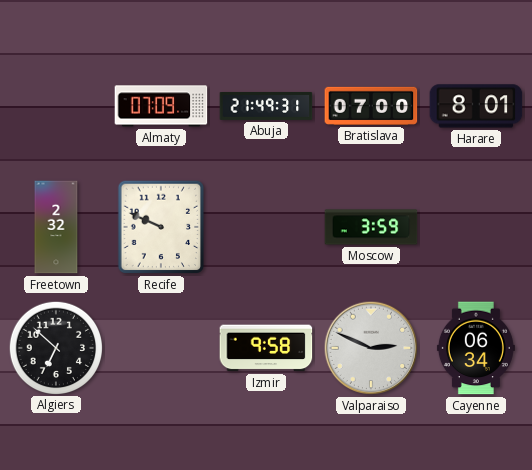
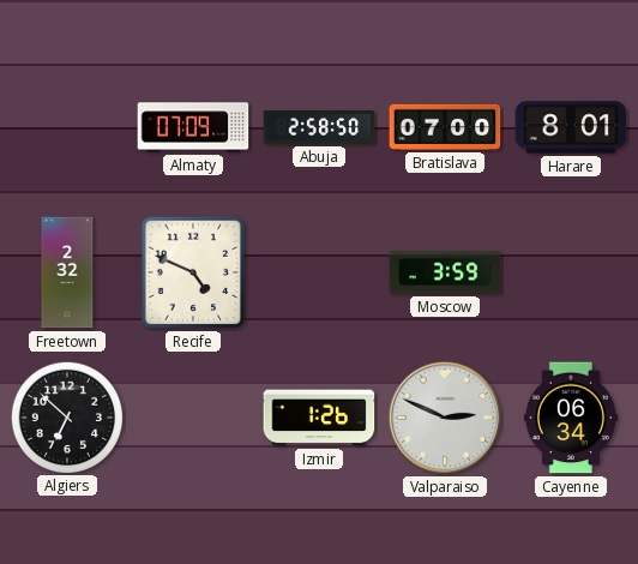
Abuja: 21:49 -> 2:58
Recife: 9:49 -> 4:49
Izmir: 9:58 -> 1:26
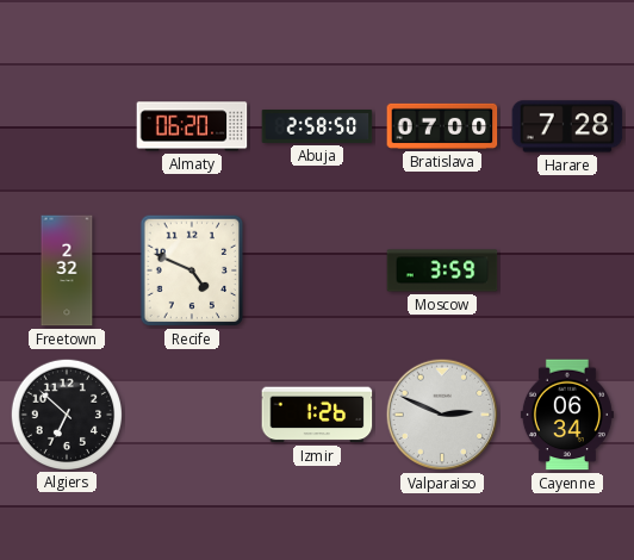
Almaty: 07:09 -> 06:20
Harare: 8:01 -> 7:28
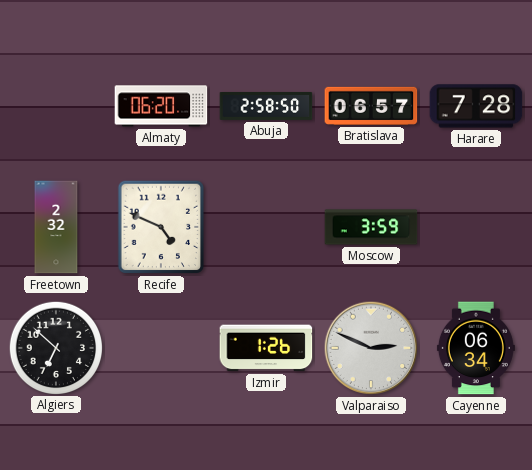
Bratislava: 07:00 -> 06:57
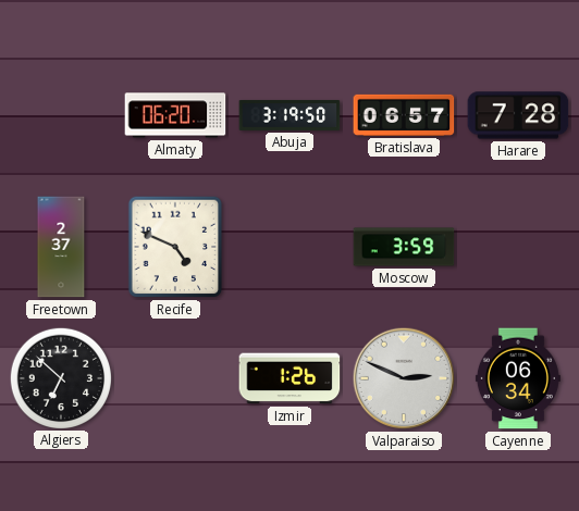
Abuja: 2:58 -> 3:19
Freetown: 2:32 -> 2:37
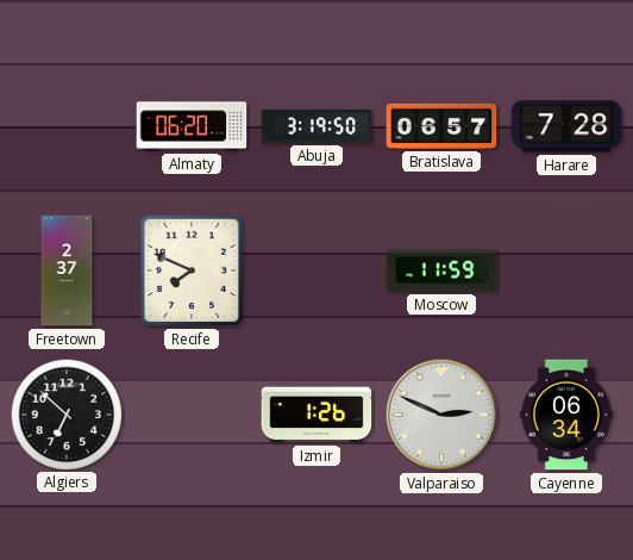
Recife: 4:49 -> 7:49
Moscow: 3:59 -> 11:59
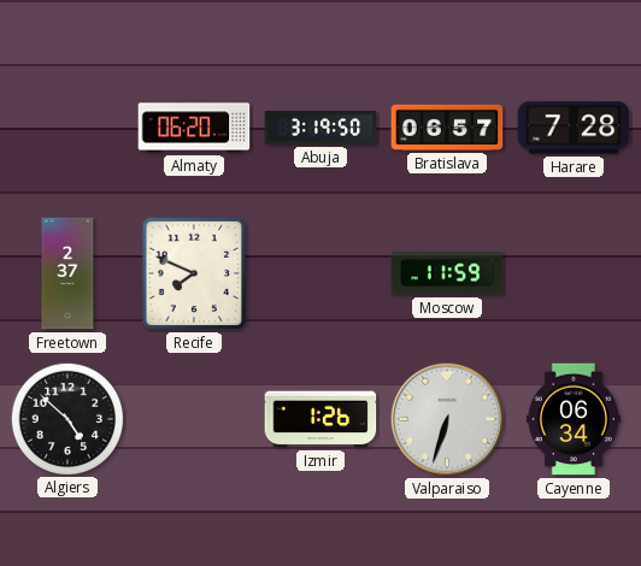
Algiers: 6:52 -> 4:52
Valparaiso: 2:49 -> 6:33
